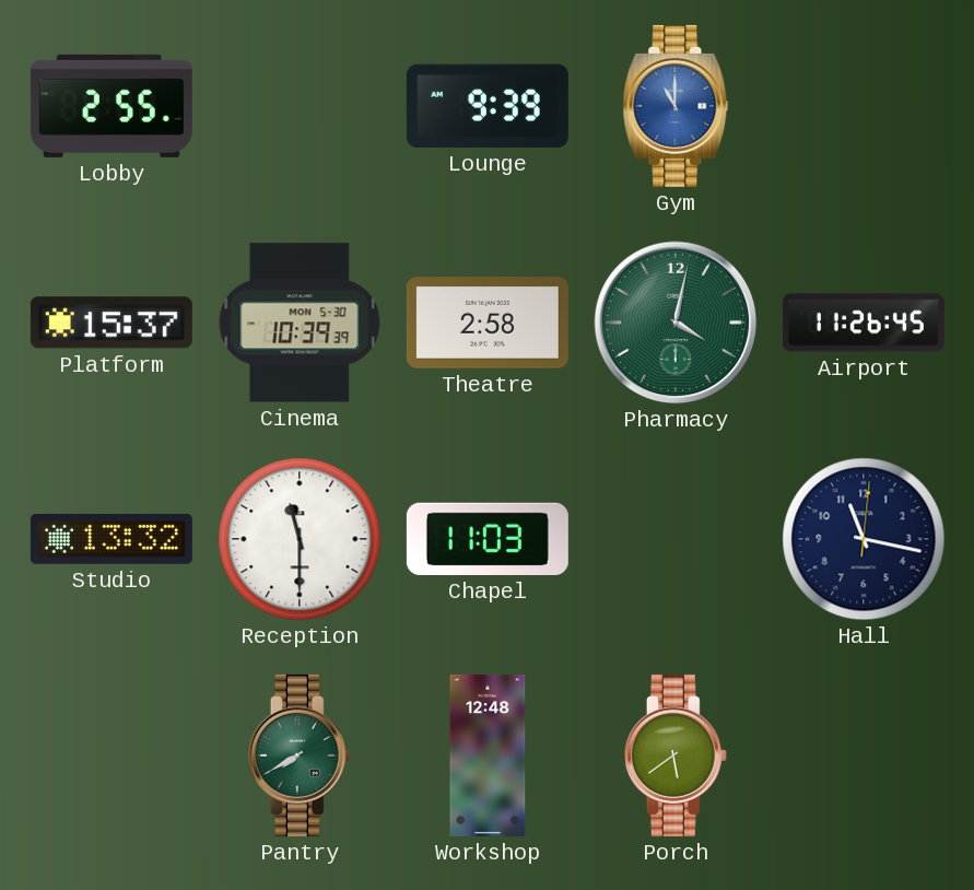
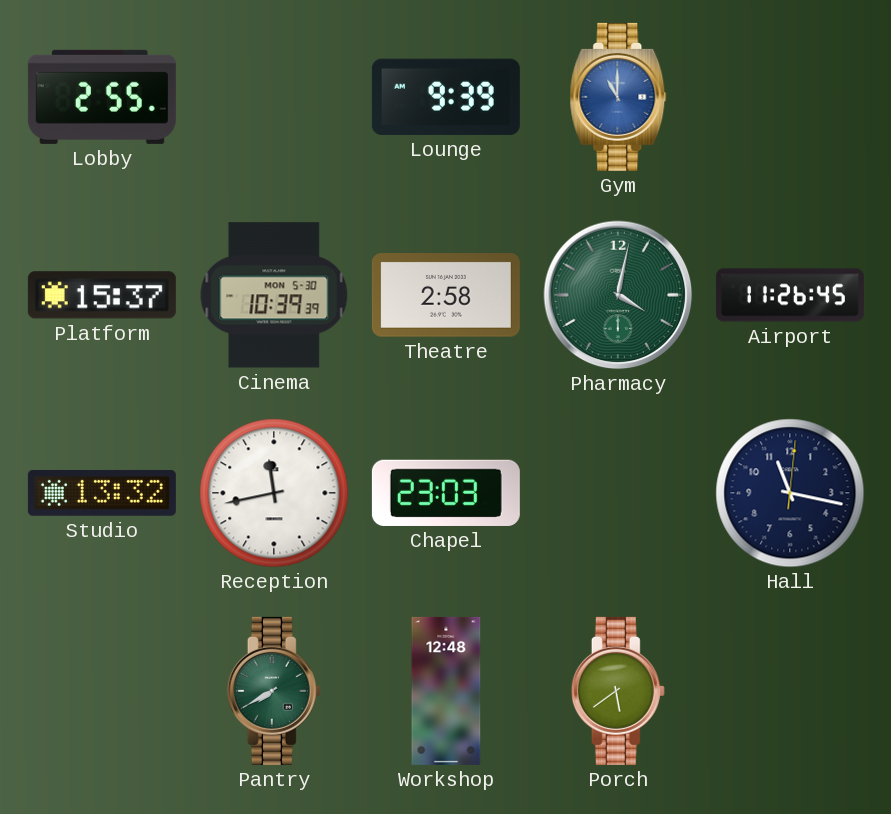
Reception: 11:30 -> 11:43
Chapel: 11:03 -> 23:03
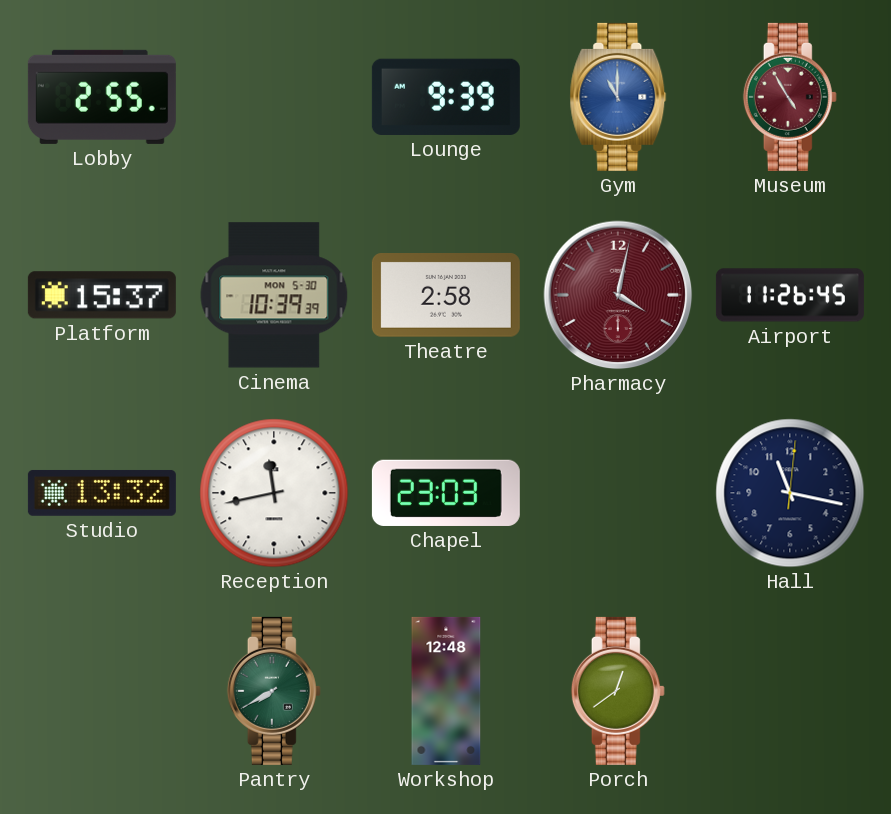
Museum: none -> 4:55
Pharmacy dial: green -> burgundy
Porch: 5:39 -> 12:39
